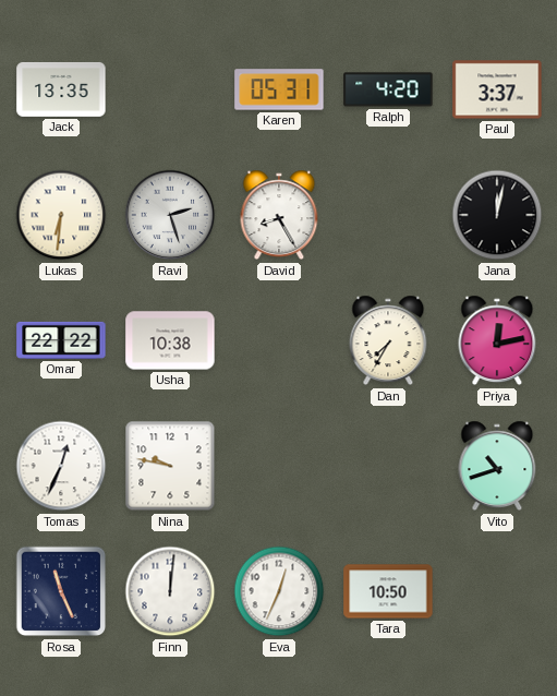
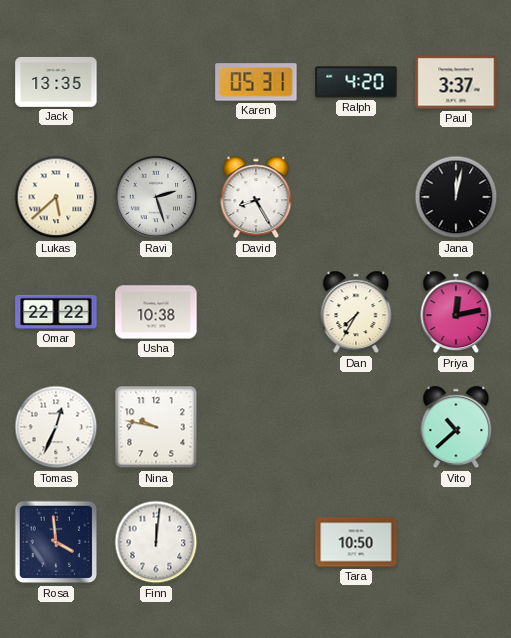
Lukas: 6:31 -> 5:38
Vito: 10:42 -> 10:38
Rosa: 11:26 -> 3:59
Eva: 12:34 -> none
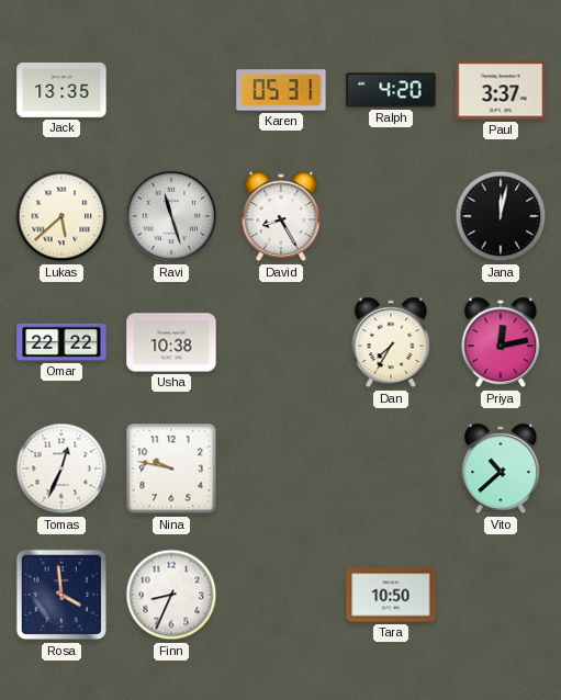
Ravi: 2:27 -> 11:27
Finn: 12:01 -> 8:34
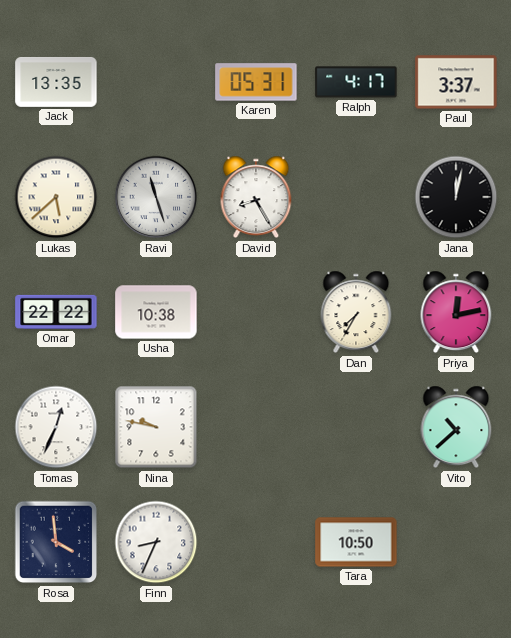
Ralph: 4:20 -> 4:17
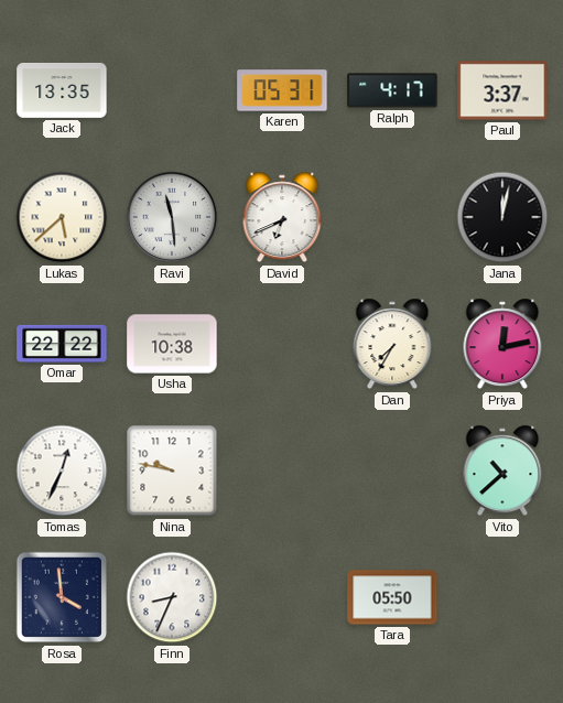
Ravi: 11:27 -> 11:29
David: 8:25 -> 6:41
Tara: 10:50 -> 05:50
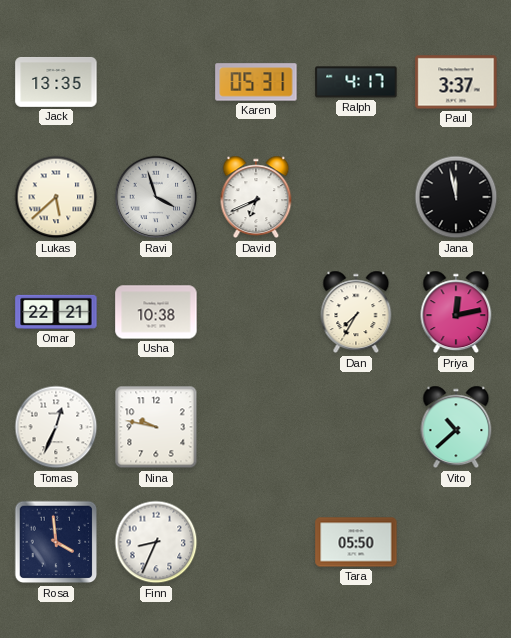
Ravi: 11:29 -> 3:57
Jana: 12:02 -> 11:58
Omar: 22:22 -> 22:21
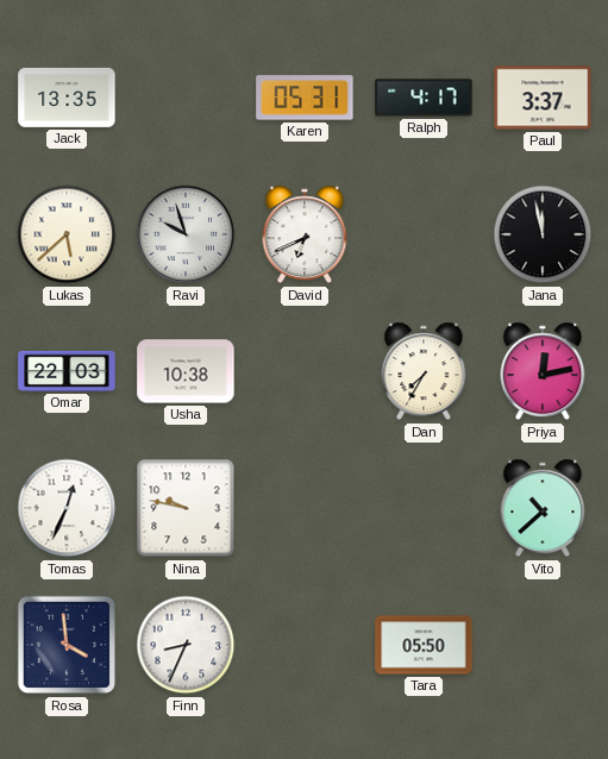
Ravi: 3:57 -> 9:57
Omar: 22:21 -> 22:03
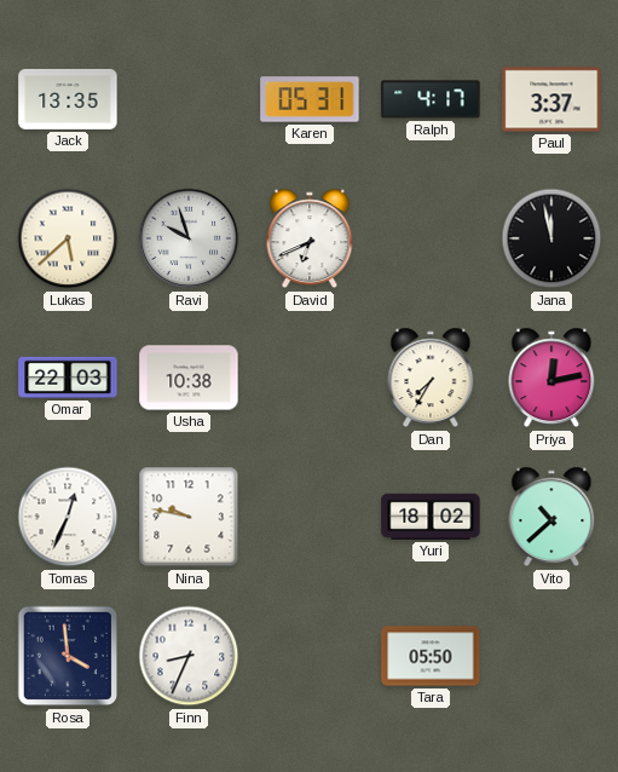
Yuri: none -> 18:02
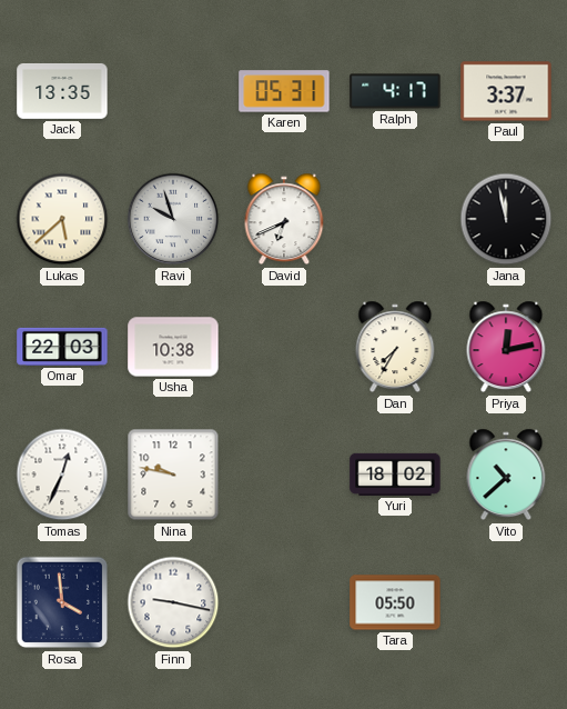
Finn: 8:34 -> 9:17
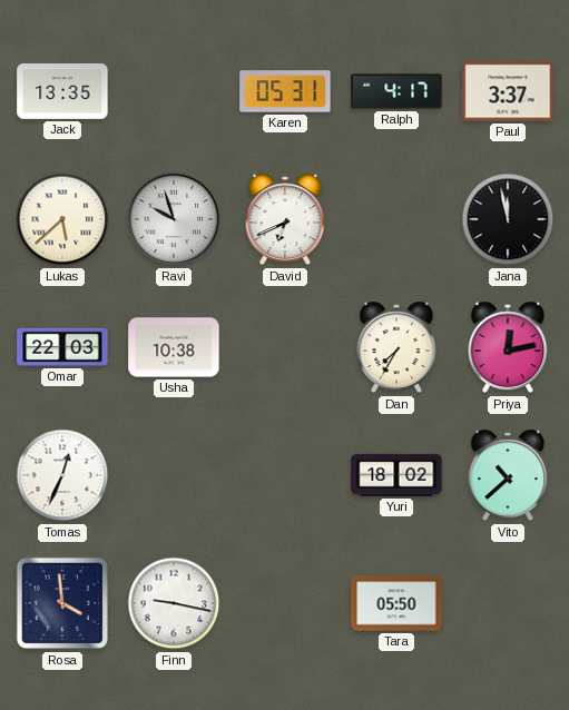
Nina: 9:47 -> none
